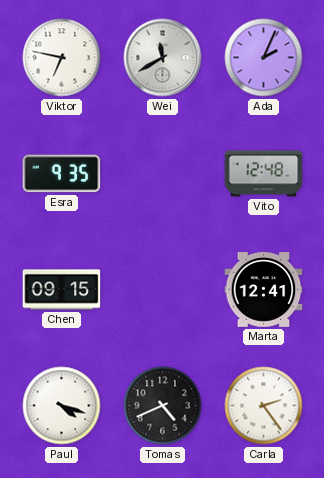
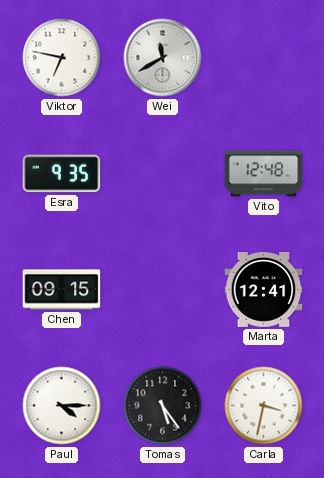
Ada: 2:04 -> none
Paul: 4:18 -> 4:15
Tomas: 4:41 -> 5:24
Carla: 2:24 -> 3:32
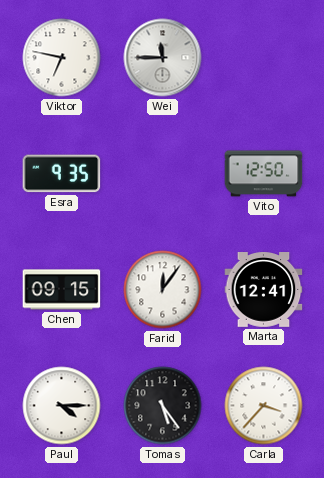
Wei: 11:40 -> 11:45
Vito: 12:48 -> 12:50
Farid: none -> 12:06
Carla: 3:32 -> 3:37
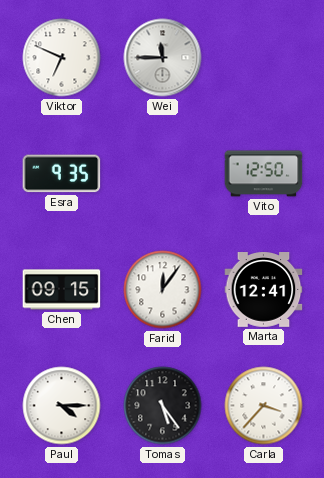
Viktor: 6:47 -> 6:49
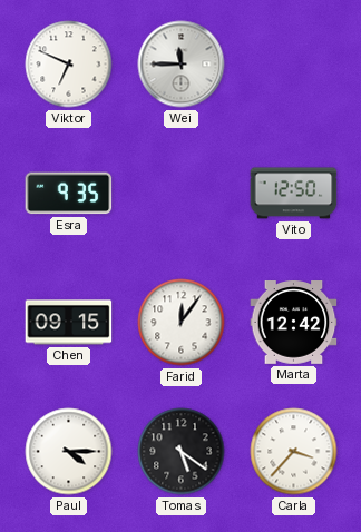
Marta: 12:41 -> 12:42
Tomas: 5:24 -> 5:21
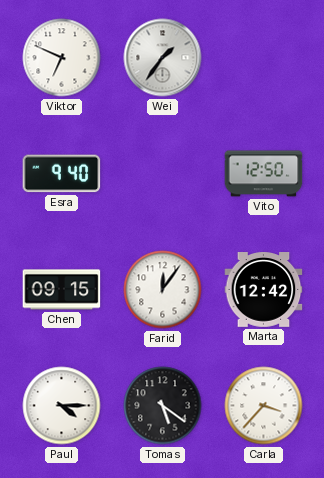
Wei: 11:45 -> 1:36
Esra: 9:35 -> 9:40
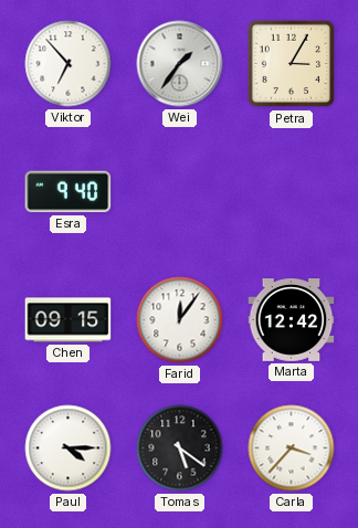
Viktor: 6:49 -> 6:53
Petra: none -> 3:05
Vito: 12:50 -> none
